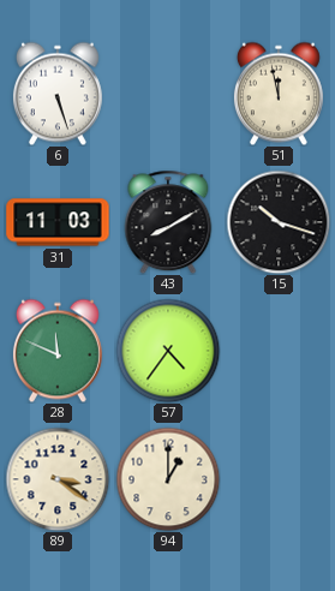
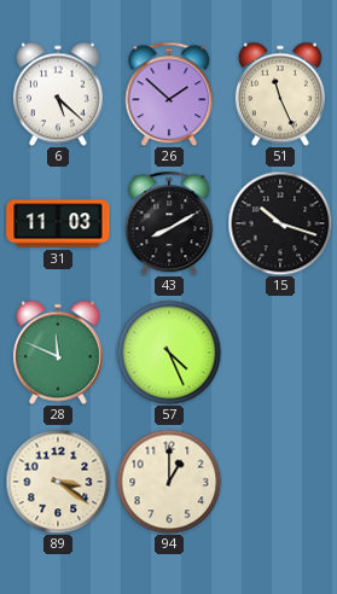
6: 5:27 -> 5:22
26: none -> 1:52
51: 11:58 -> 11:26
57: 4:36 -> 4:26
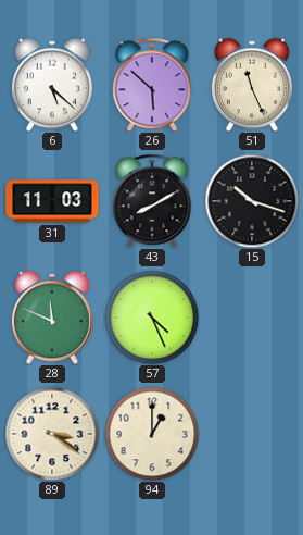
26: 1:52 -> 5:52
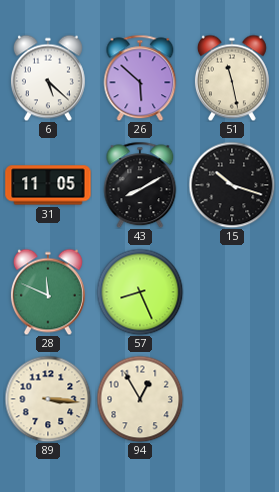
51: 11:26 -> 11:28
31: 11:03 -> 11:05
57: 4:26 -> 8:26
89: 3:21 -> 3:16
94: 1:00 -> 12:55
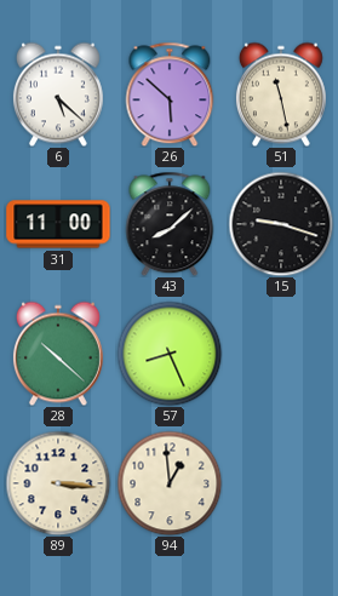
31: 11:05 -> 11:00
43: 8:10 -> 8:08
15: 10:18 -> 9:18
28: 11:49 -> 10:22
94: 12:55 -> 12:59
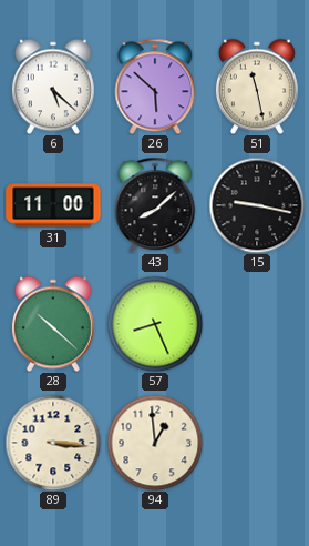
15: 9:18 -> 9:17
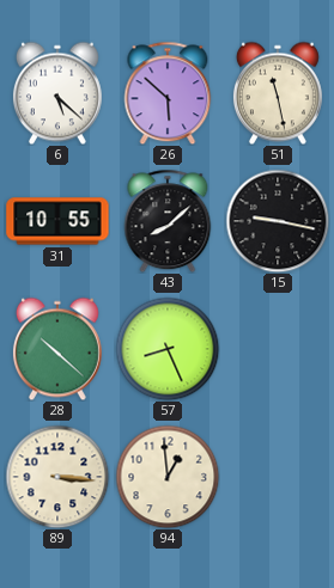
31: 11:00 -> 10:55
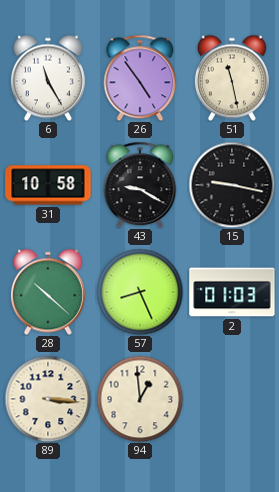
6: 5:22 -> 11:25
26: 5:52 -> 4:54
31: 10:55 -> 10:58
43: 8:08 -> 9:20
2: none -> 01:03
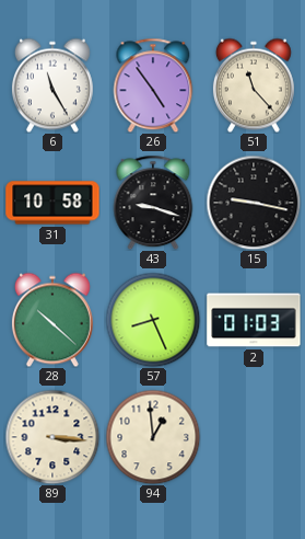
51: 11:28 -> 11:23
43: 9:20 -> 9:18
